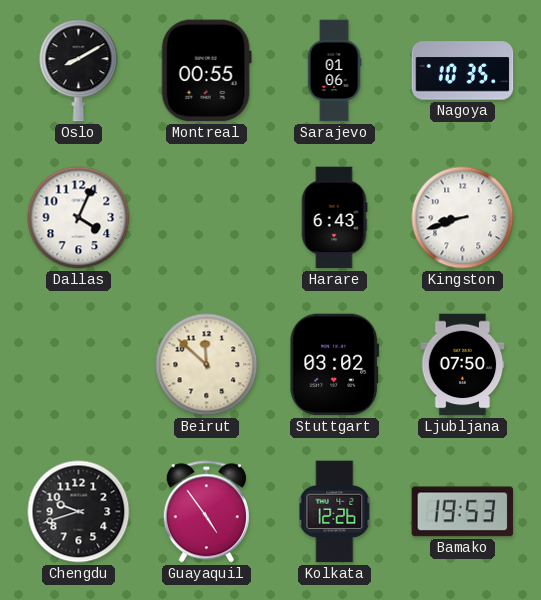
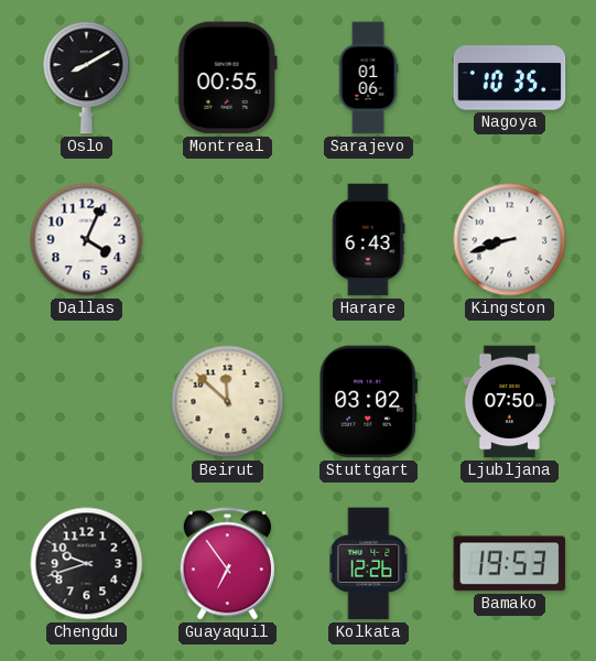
Guayaquil: 4:54 -> 6:54
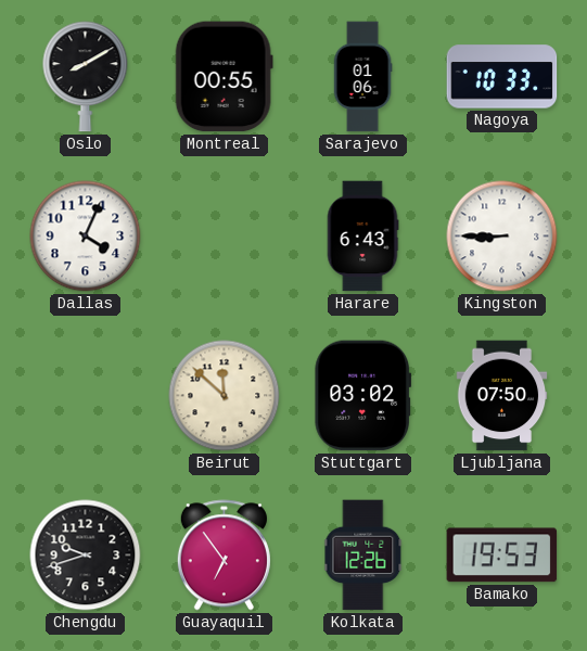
Nagoya: 10:35 -> 10:33
Kingston: 8:42 -> 8:45
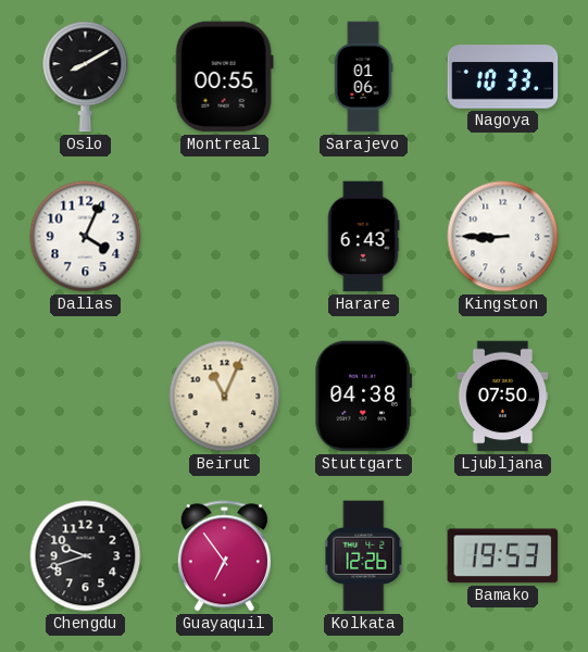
Beirut: 11:52 -> 11:04
Stuttgart: 03:02 -> 04:38
